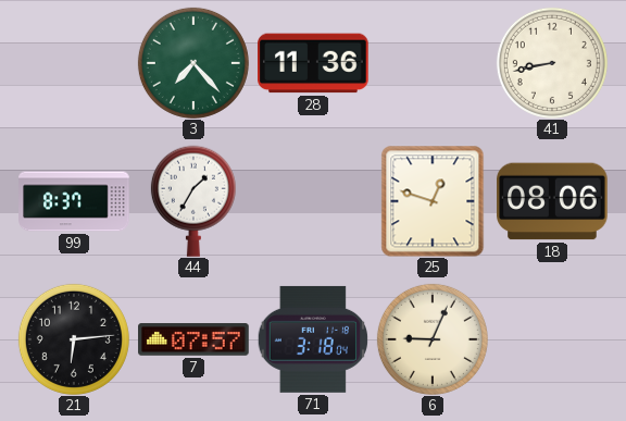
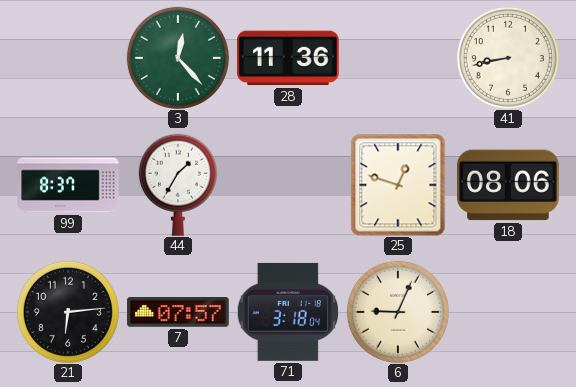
3: 7:23 -> 12:23
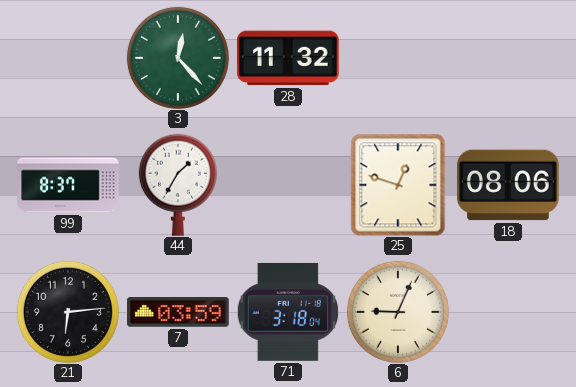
28: 11:36 -> 11:32
41: 8:43 -> none
7: 07:57 -> 03:59
